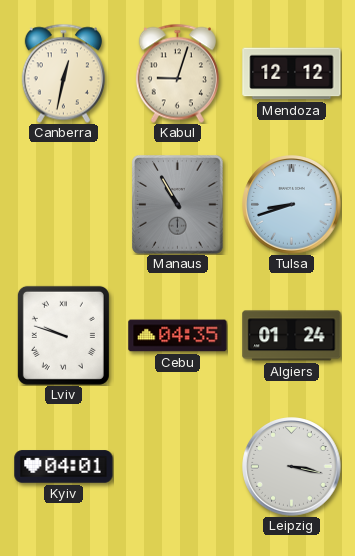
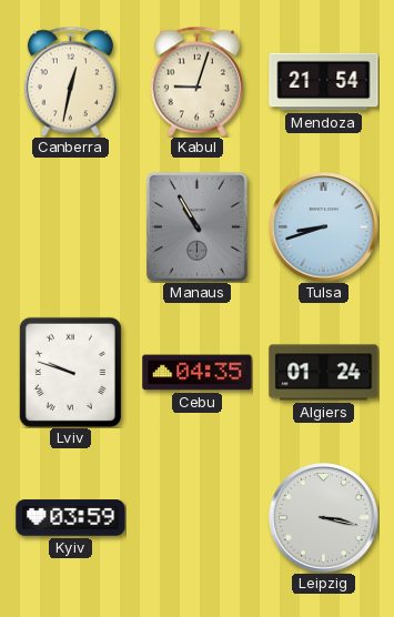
Mendoza: 12:12 -> 21:54
Kyiv: 04:01 -> 03:59
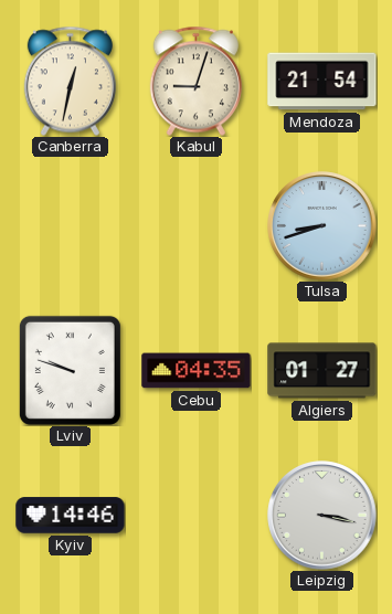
Manaus: 10:55 -> none
Algiers: 01:24 -> 01:27
Kyiv: 03:59 -> 14:46
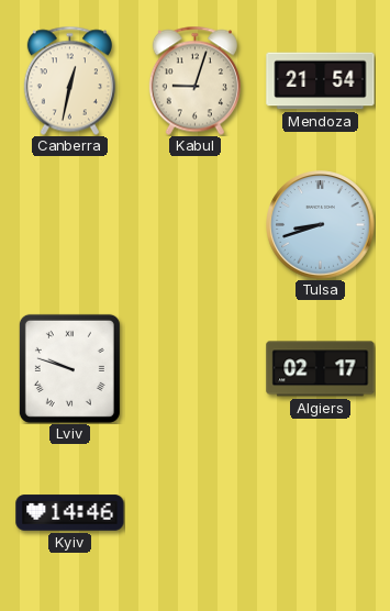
Cebu: 04:35 -> none
Algiers: 01:27 -> 02:17
Leipzig: 3:17 -> none
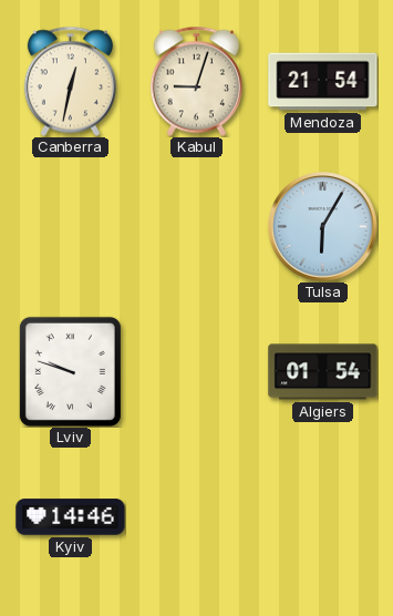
Tulsa: 8:42 -> 6:05
Algiers: 02:17 -> 01:54
